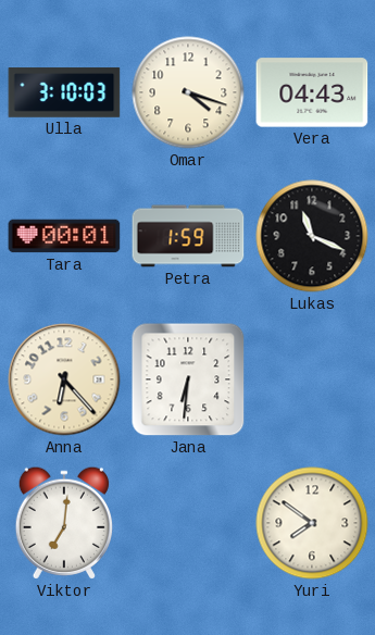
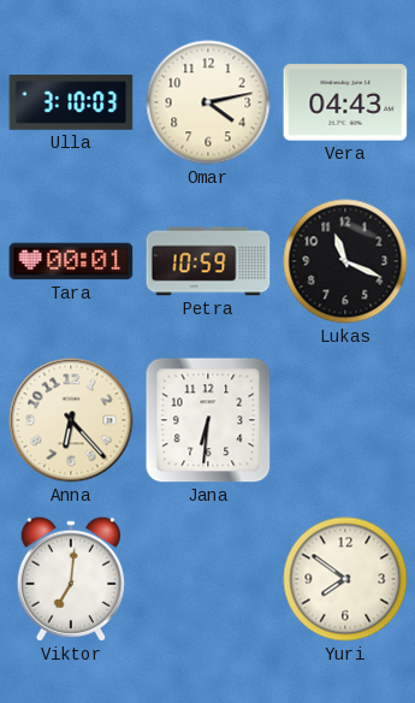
Omar: 4:18 -> 4:13
Petra: 1:59 -> 10:59
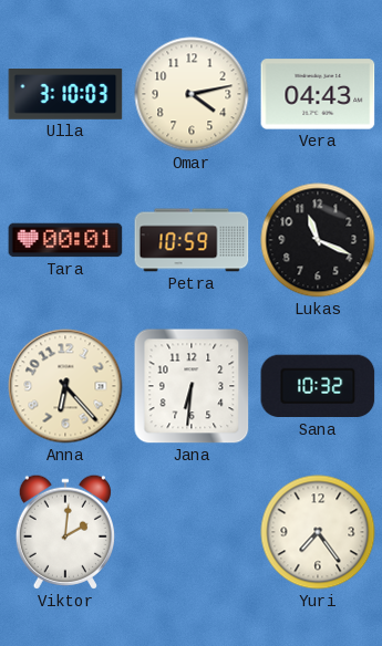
Sana: none -> 10:32
Viktor: 7:01 -> 2:01
Yuri: 7:51 -> 7:24
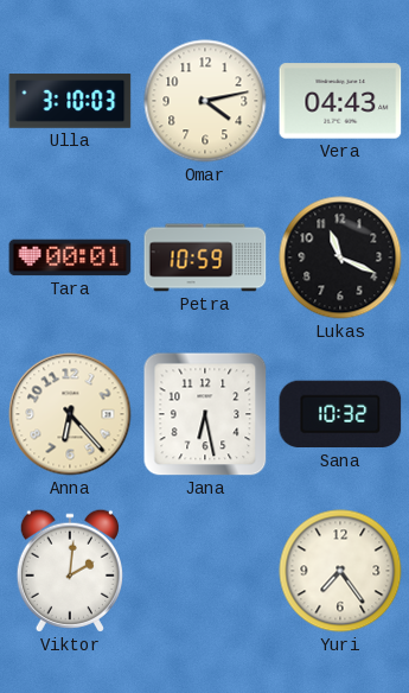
Jana: 6:31 -> 6:28
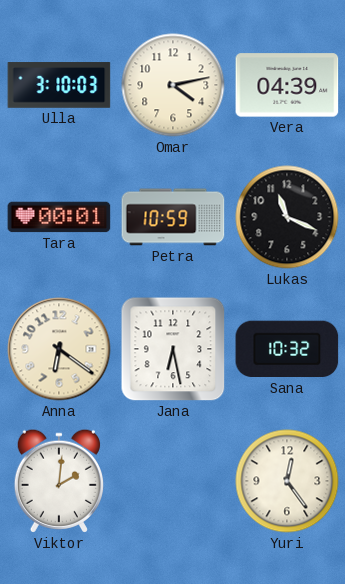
Vera: 04:43 -> 04:39
Anna: 6:23 -> 6:21
Yuri: 7:24 -> 12:24
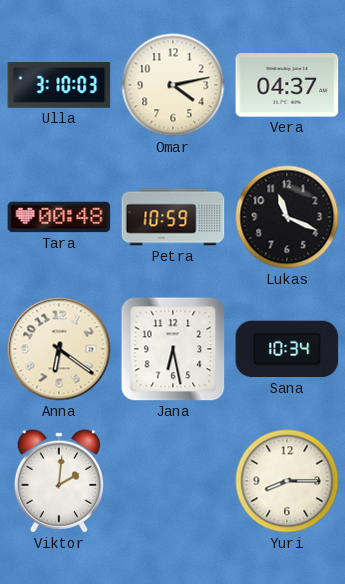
Vera: 04:39 -> 04:37
Tara: 00:01 -> 00:48
Sana: 10:32 -> 10:34
Yuri: 12:24 -> 8:15
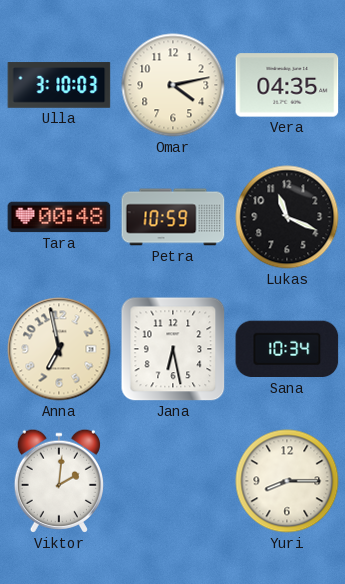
Vera: 04:37 -> 04:35
Anna: 6:21 -> 6:58
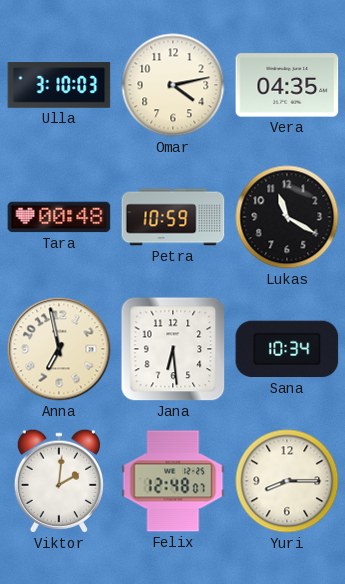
Lukas: 11:19 -> 11:20
Jana: 6:28 -> 6:29
Felix: none -> 12:48
